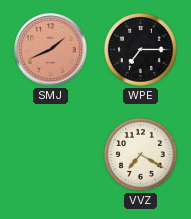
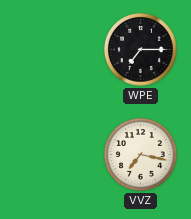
SMJ: 1:41 -> none
VVZ: 7:20 -> 7:17
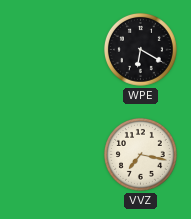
WPE: 7:15 -> 6:20
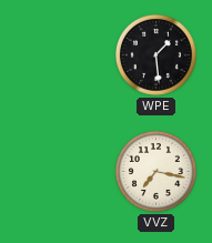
WPE: 6:20 -> 1:29
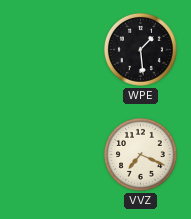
VVZ: 7:17 -> 7:19
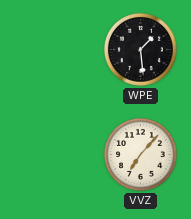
VVZ: 7:19 -> 7:07
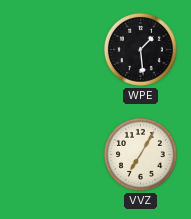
VVZ: 7:07 -> 7:05
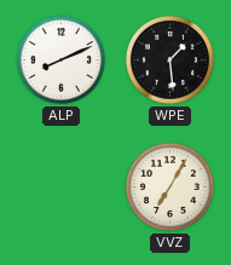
ALP: none -> 8:11
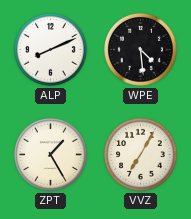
WPE: 1:29 -> 4:29
ZPT: none -> 1:25
